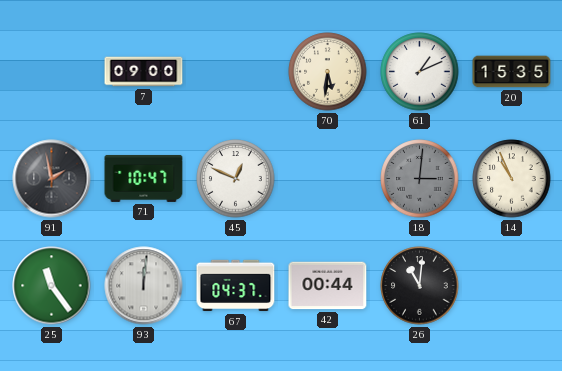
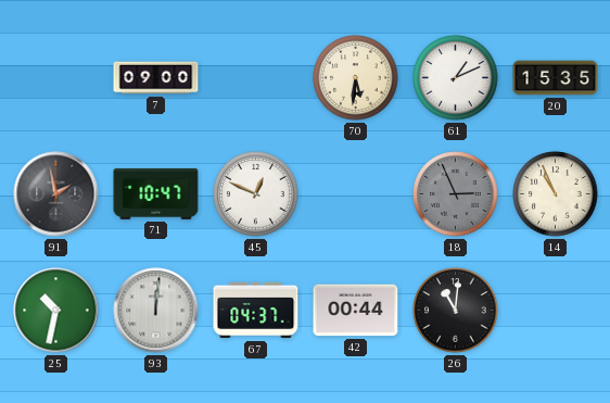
18: 3:01 -> 2:56
25: 11:24 -> 10:32
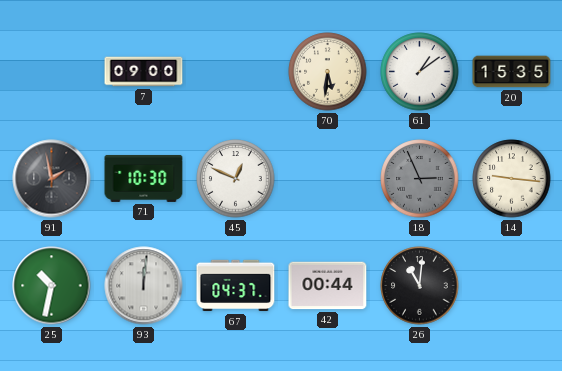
61: 1:11 -> 1:09
71: 10:47 -> 10:30
14: 10:56 -> 9:16
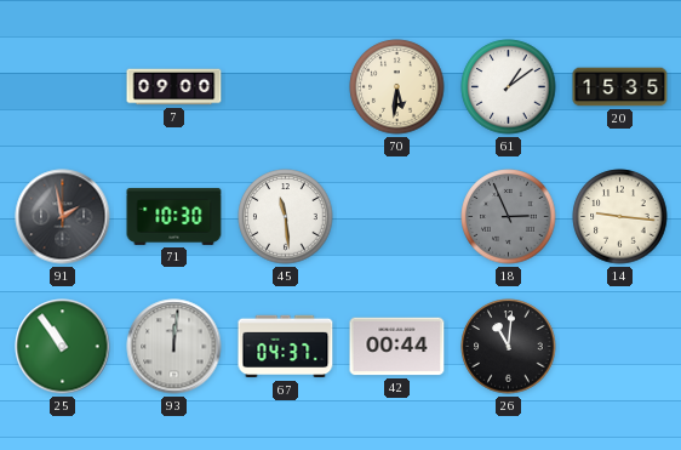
45: 12:49 -> 11:29
25: 10:32 -> 10:54
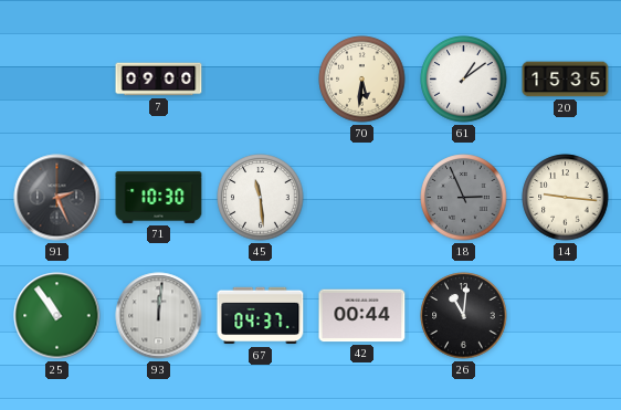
91: 1:58 -> 2:26
